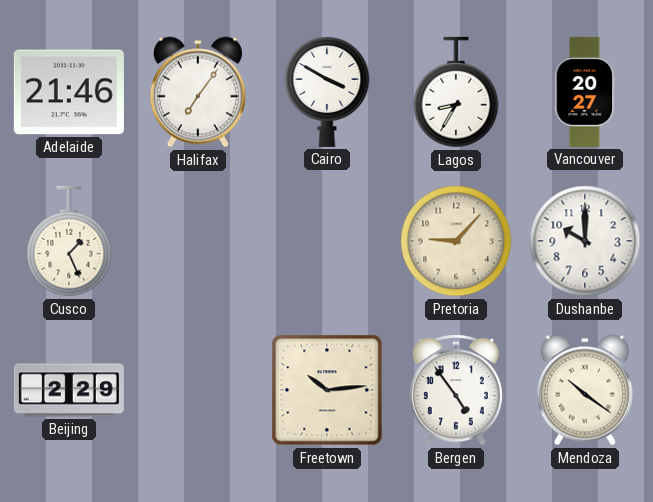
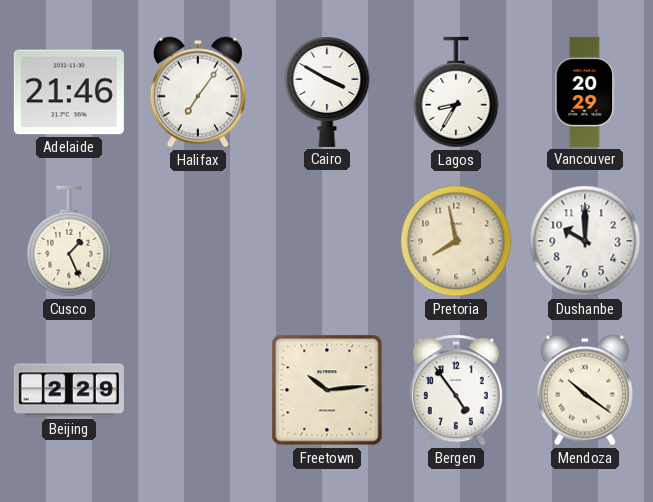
Vancouver: 20:27 -> 20:29
Pretoria: 9:07 -> 7:58
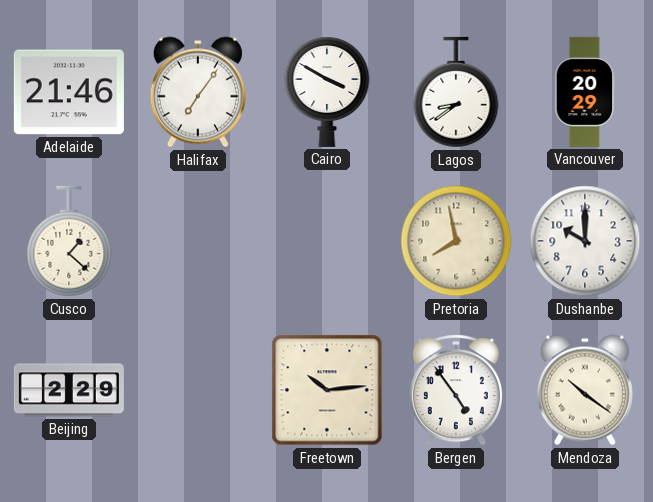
Lagos: 8:35 -> 8:39
Cusco: 1:26 -> 1:22
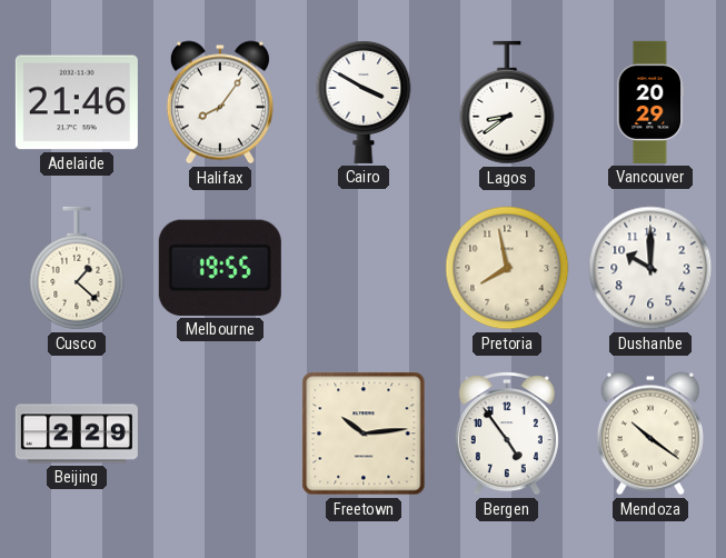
Halifax: 7:06 -> 8:06
Melbourne: none -> 19:55
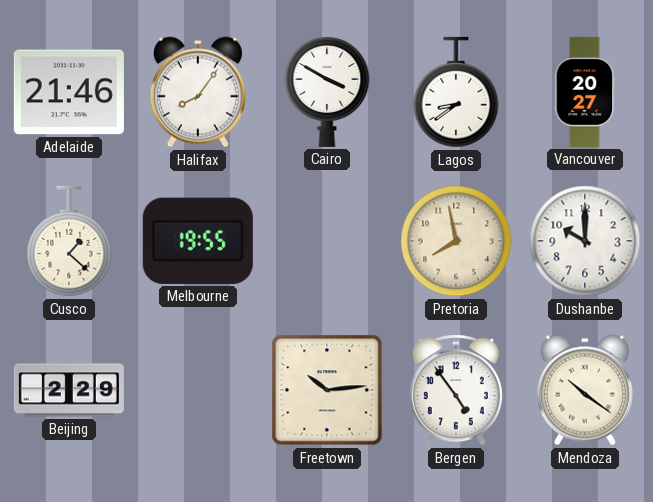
Vancouver: 20:29 -> 20:27
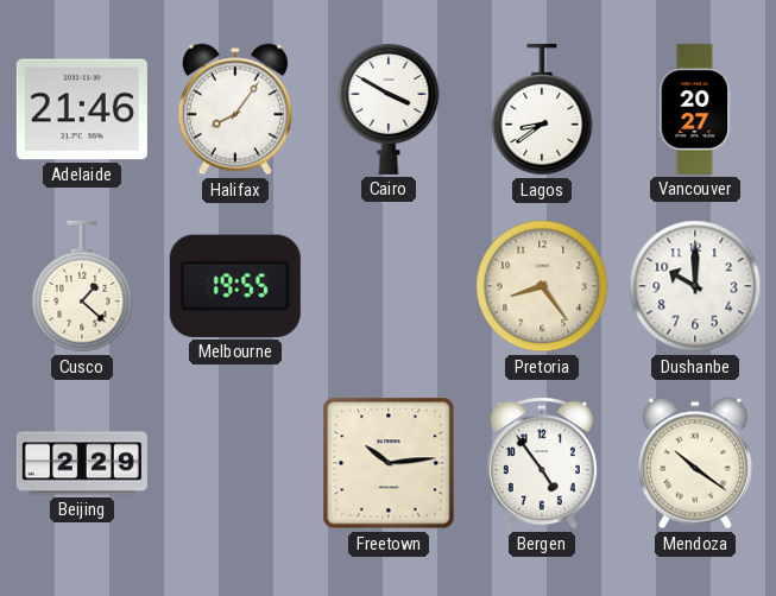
Pretoria: 7:58 -> 8:24
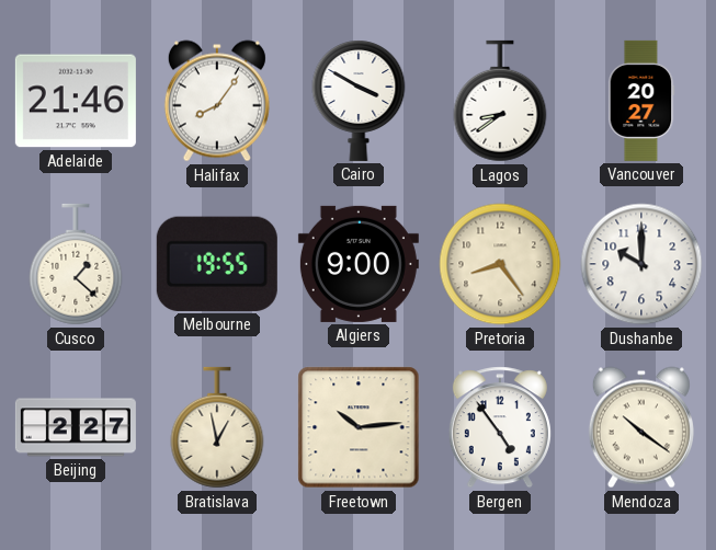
Algiers: none -> 9:00
Beijing: 2:29 -> 2:27
Bratislava: none -> 12:58
